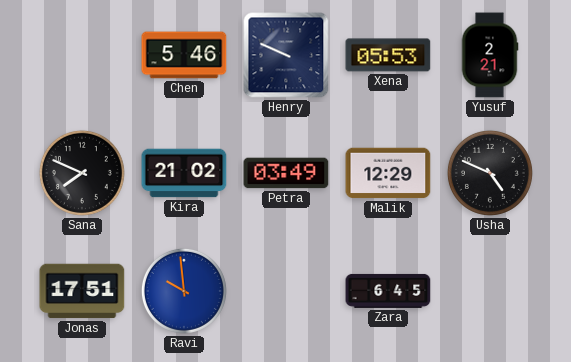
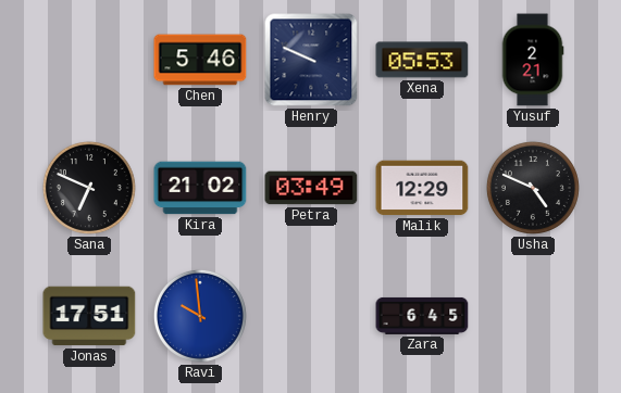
Sana: 7:49 -> 6:49
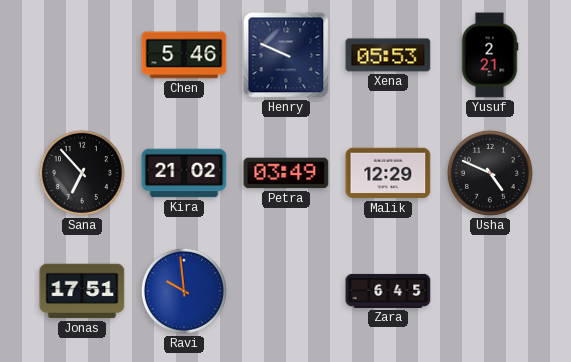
Sana: 6:49 -> 6:53
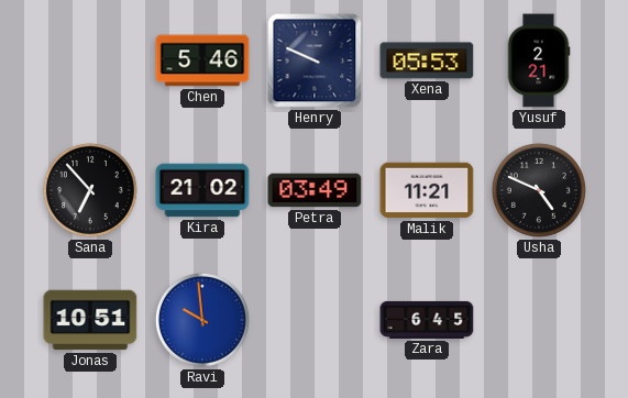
Malik: 12:29 -> 11:21
Jonas: 17:51 -> 10:51
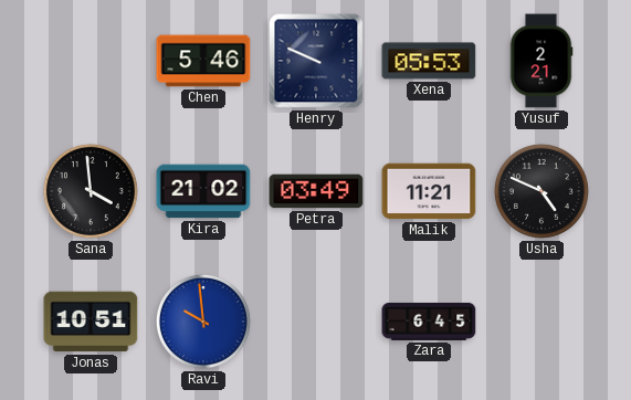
Sana: 6:53 -> 3:59
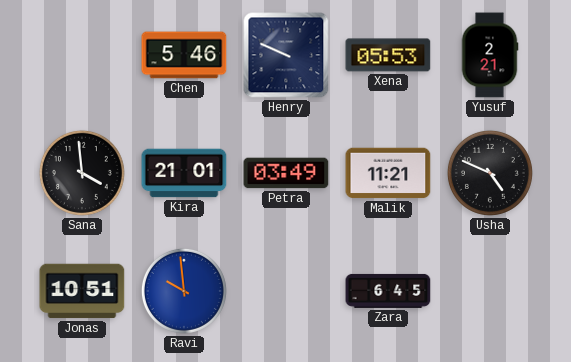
Kira: 21:02 -> 21:01
